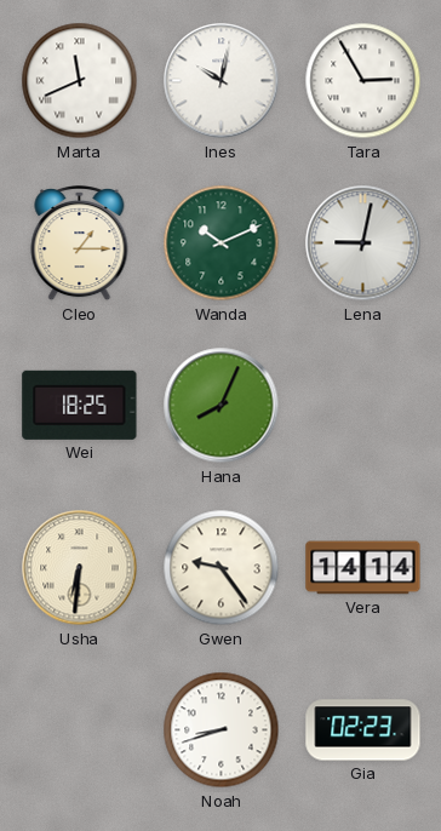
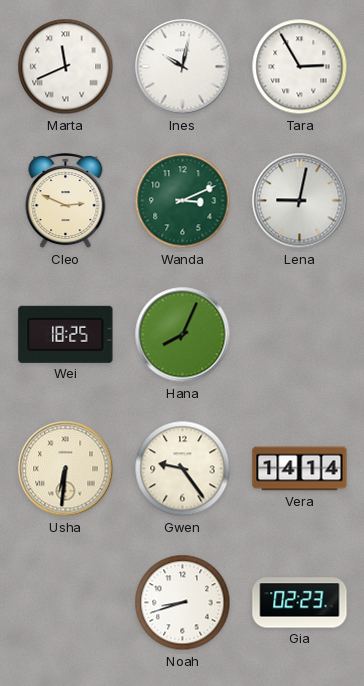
Cleo: 1:15 -> 2:49
Wanda: 10:11 -> 3:11
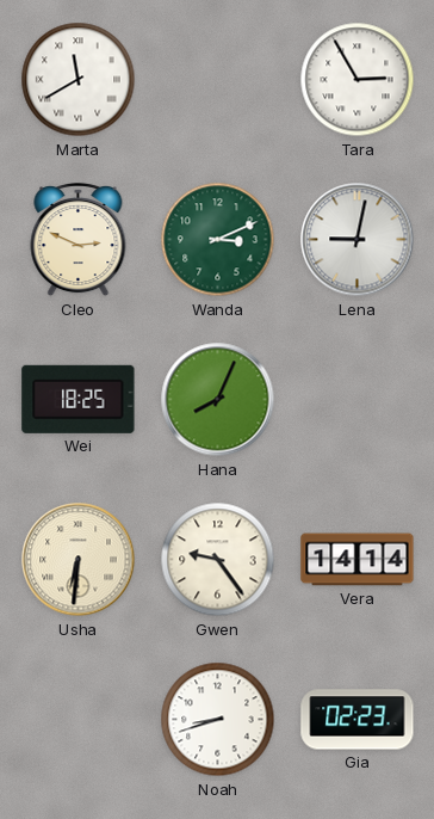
Marta: 11:41 -> 11:40
Ines: 10:02 -> none
